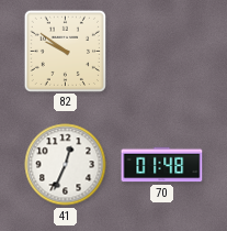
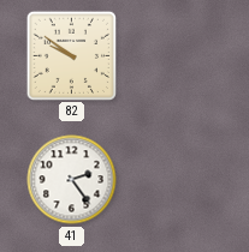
41: 12:34 -> 2:24
70: 01:48 -> none
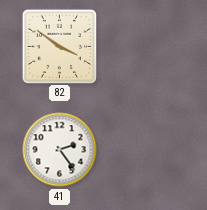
82: 9:51 -> 3:51
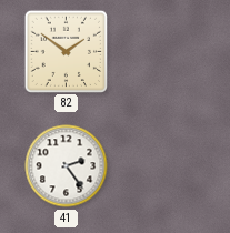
82: 3:51 -> 1:51
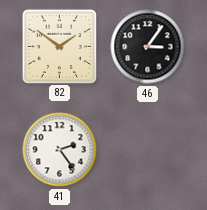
46: none -> 3:06
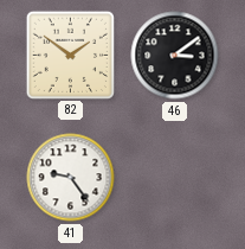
46: 3:06 -> 3:09
41: 2:24 -> 9:24
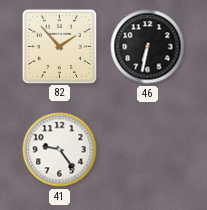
82: 1:51 -> 1:53
46: 3:09 -> 6:32
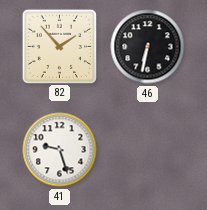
41: 9:24 -> 9:27
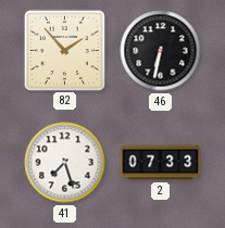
41: 9:27 -> 7:27
2: none -> 07:33
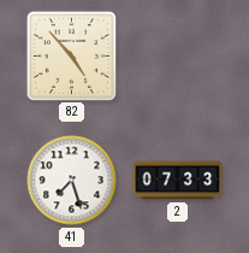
82: 1:53 -> 4:53
46: 6:32 -> none
